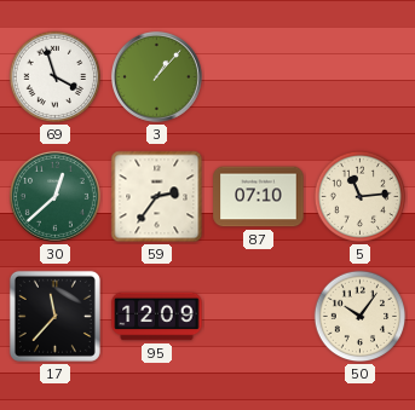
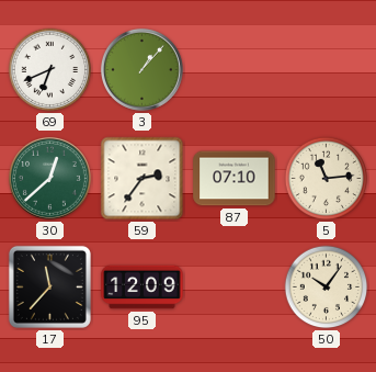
69: 3:57 -> 6:41
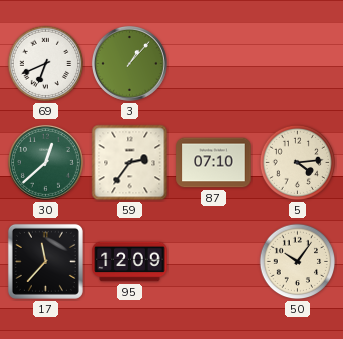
5: 11:14 -> 4:14
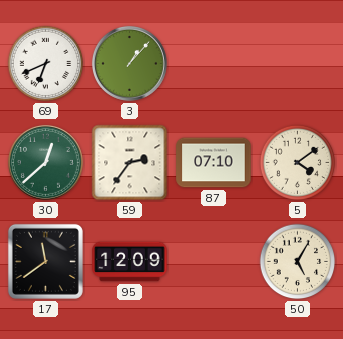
5: 4:14 -> 4:09
17: 11:37 -> 11:39
50: 10:06 -> 5:05
